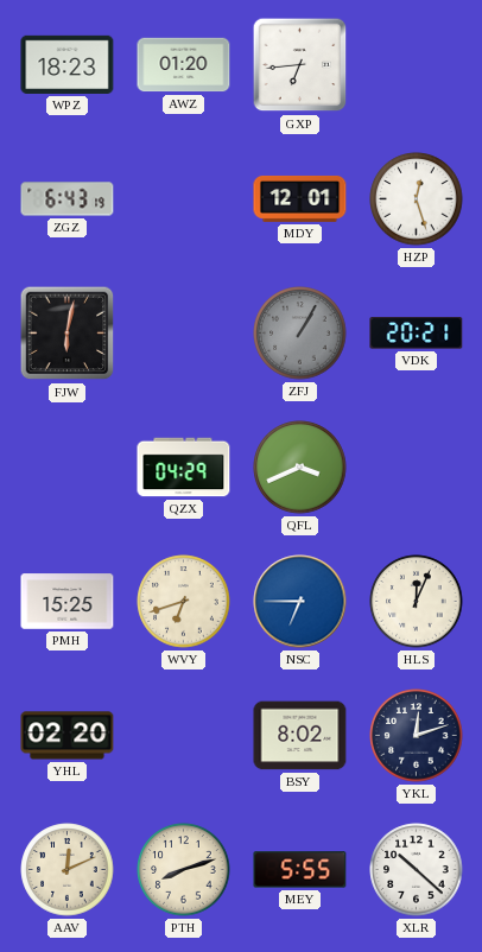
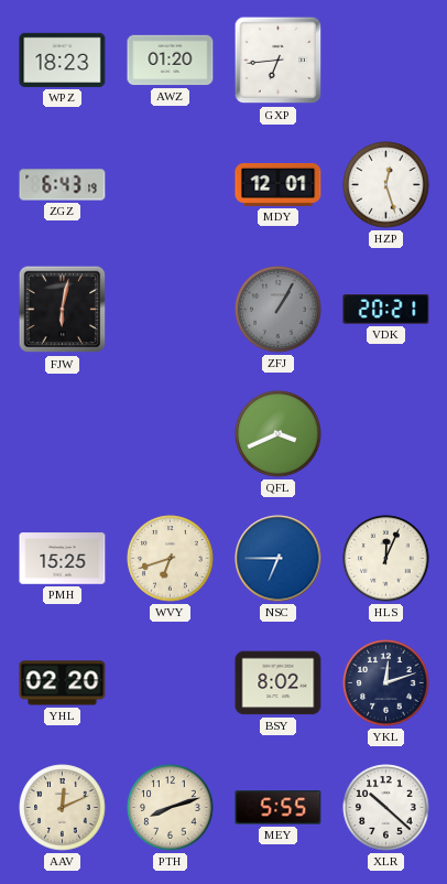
QZX: 04:29 -> none
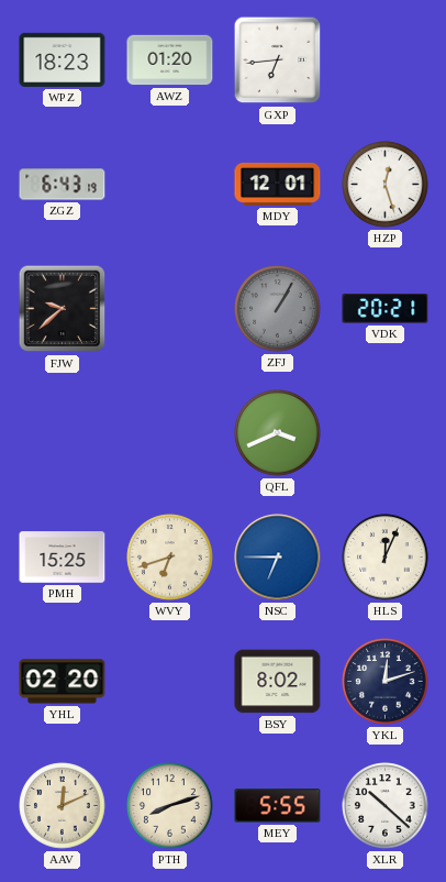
FJW: 6:02 -> 9:38
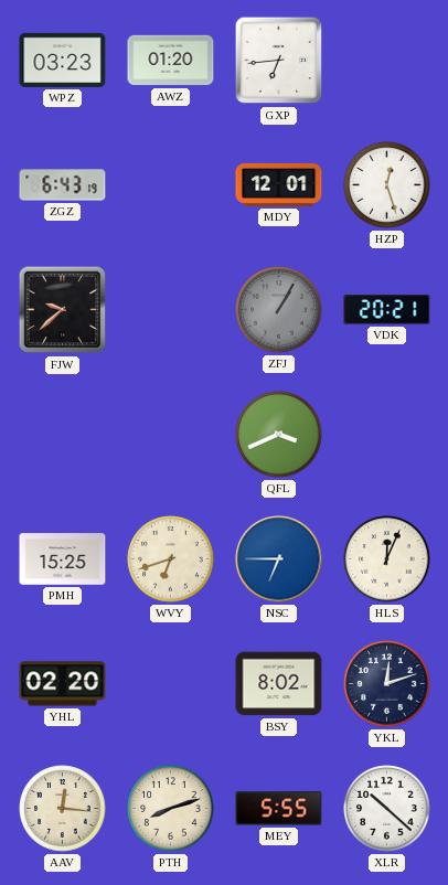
WPZ: 18:23 -> 03:23
AAV: 12:11 -> 12:16
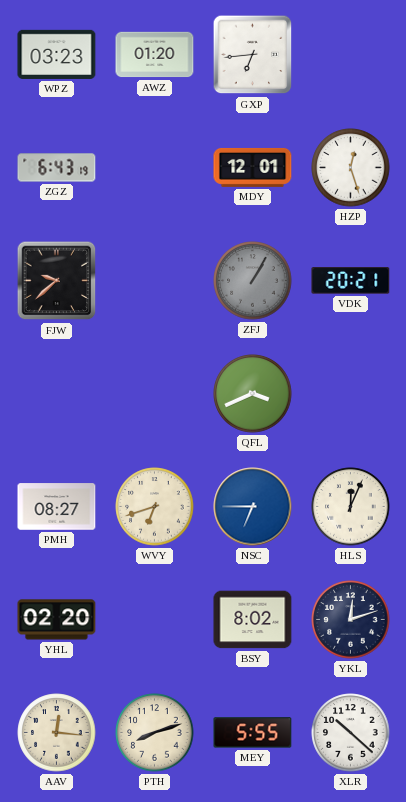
PMH: 15:25 -> 08:27
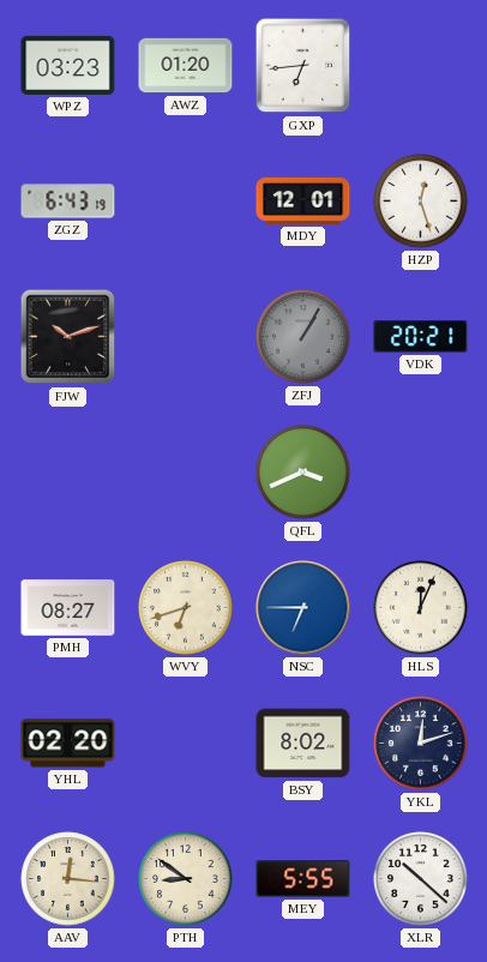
FJW: 9:38 -> 10:12
PTH: 8:12 -> 8:51
